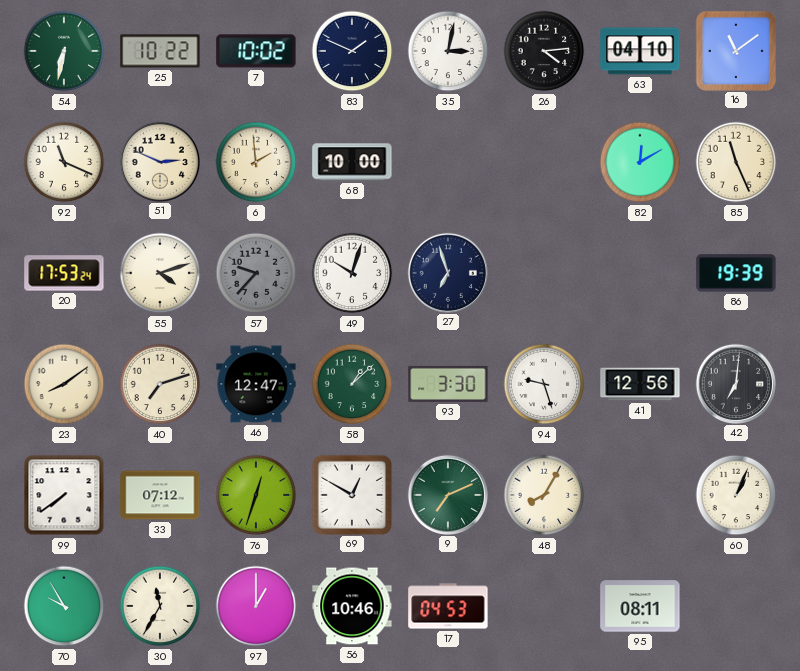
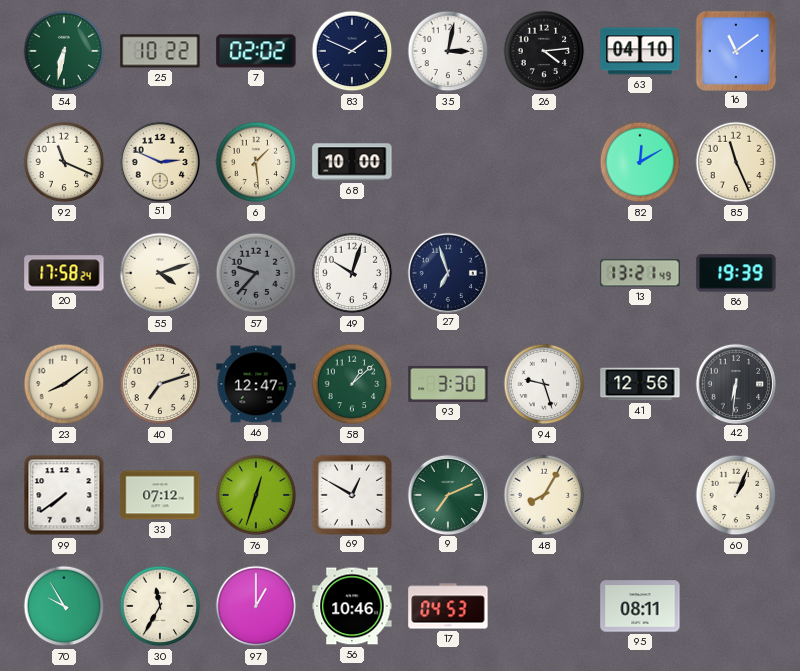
7: 10:02 -> 02:02
6: 1:59 -> 1:29
20: 17:53 -> 17:58
13: none -> 13:21
42: 7:01 -> 6:31
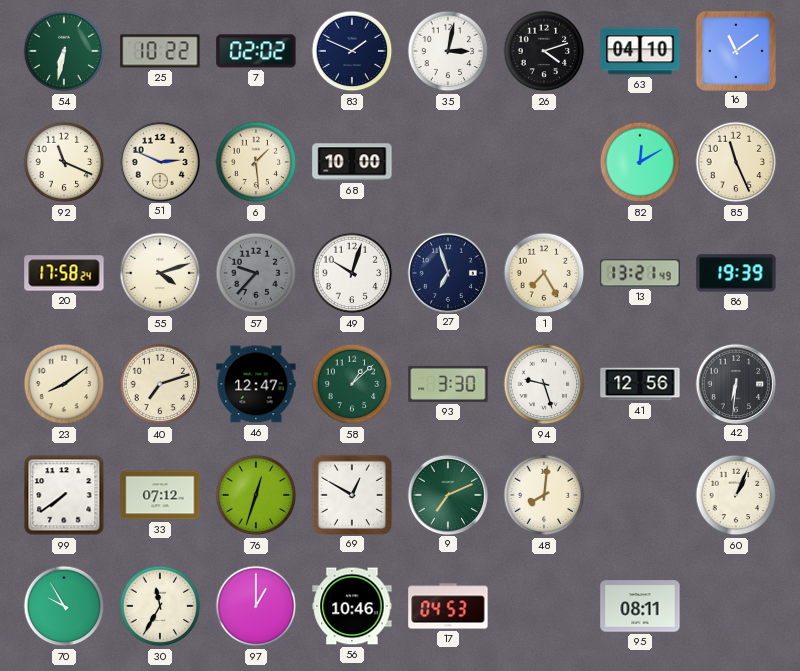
26: 4:14 -> 4:12
1: none -> 7:25
48: 8:05 -> 8:01
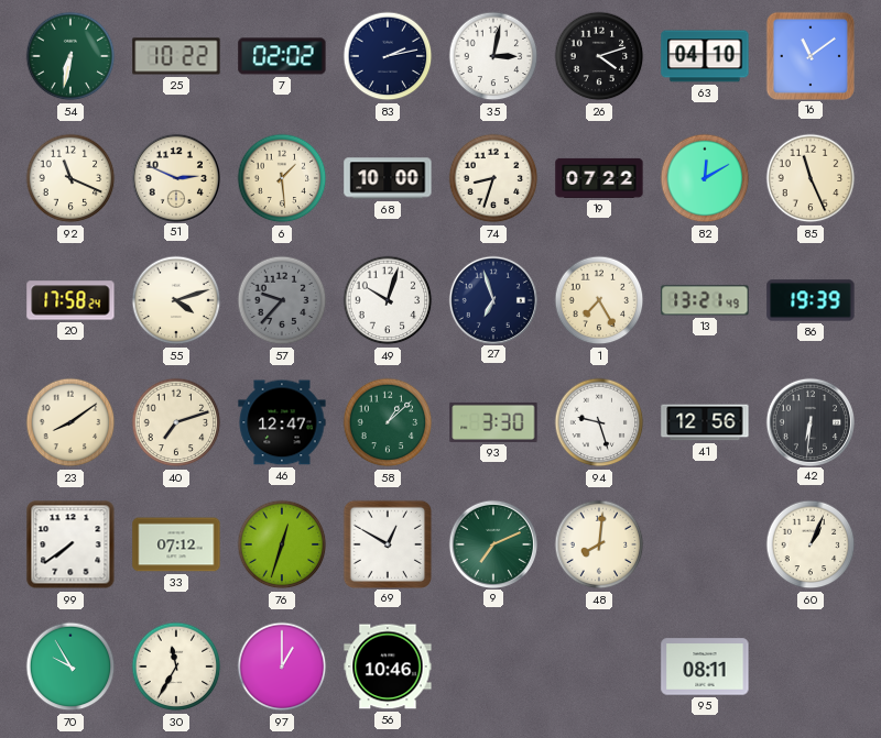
83: 1:49 -> 2:13
74: none -> 8:33
19: none -> 07:22
17: 04:53 -> none
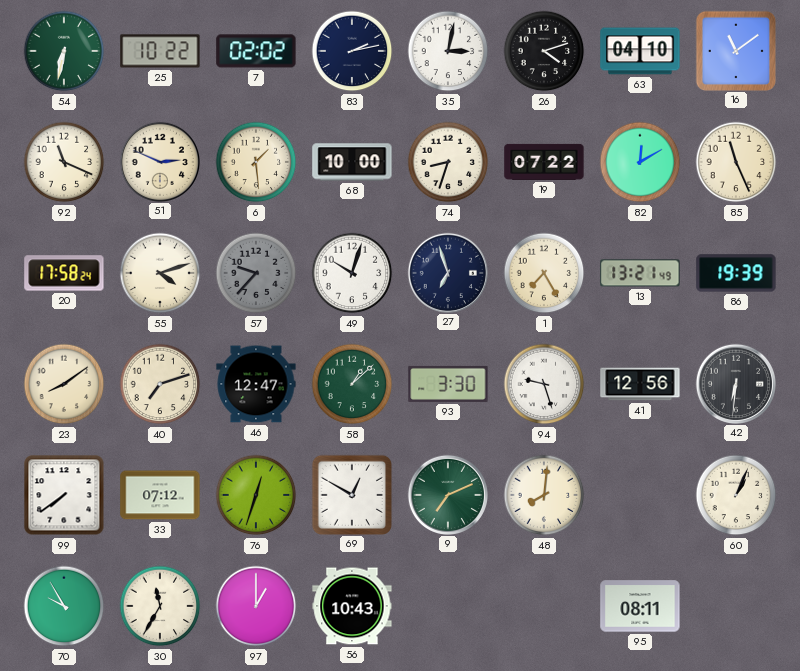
56: 10:46 -> 10:43
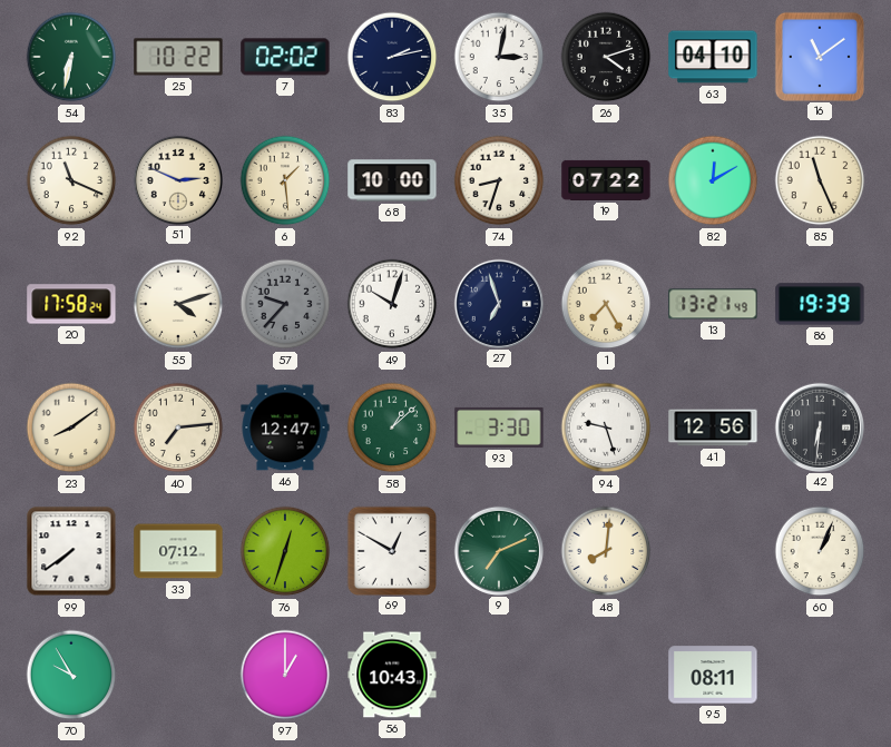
40: 7:12 -> 7:14
30: 11:35 -> none
